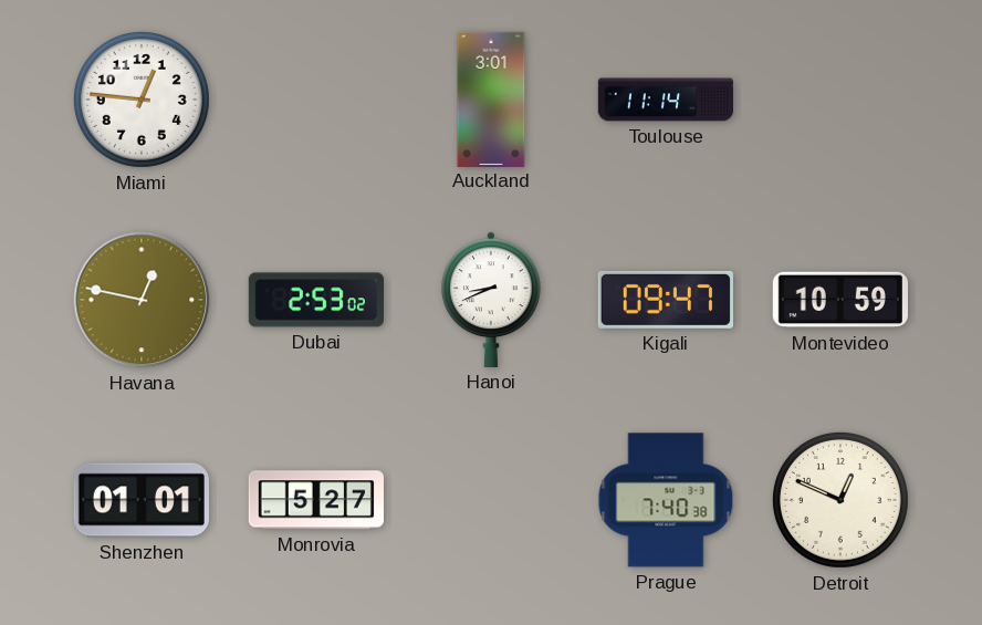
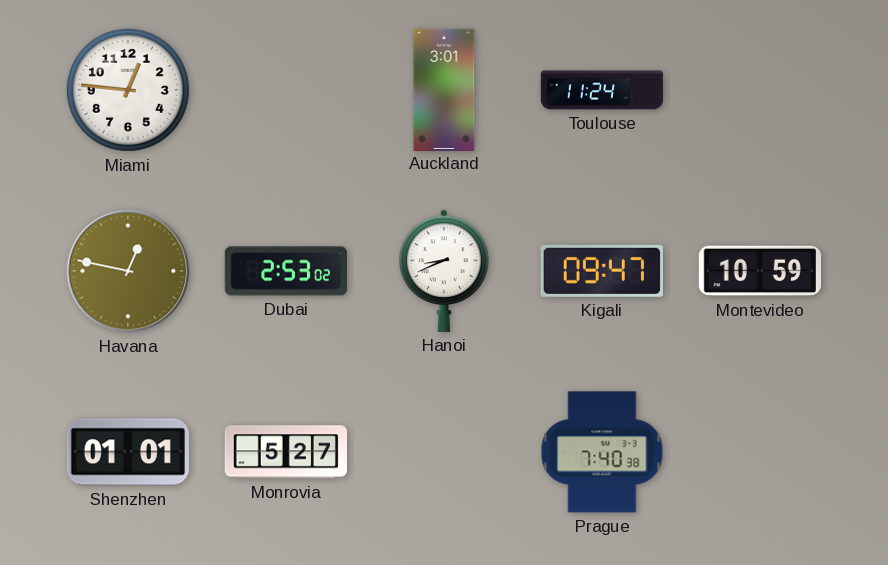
Toulouse: 11:14 -> 11:24
Detroit: 12:49 -> none
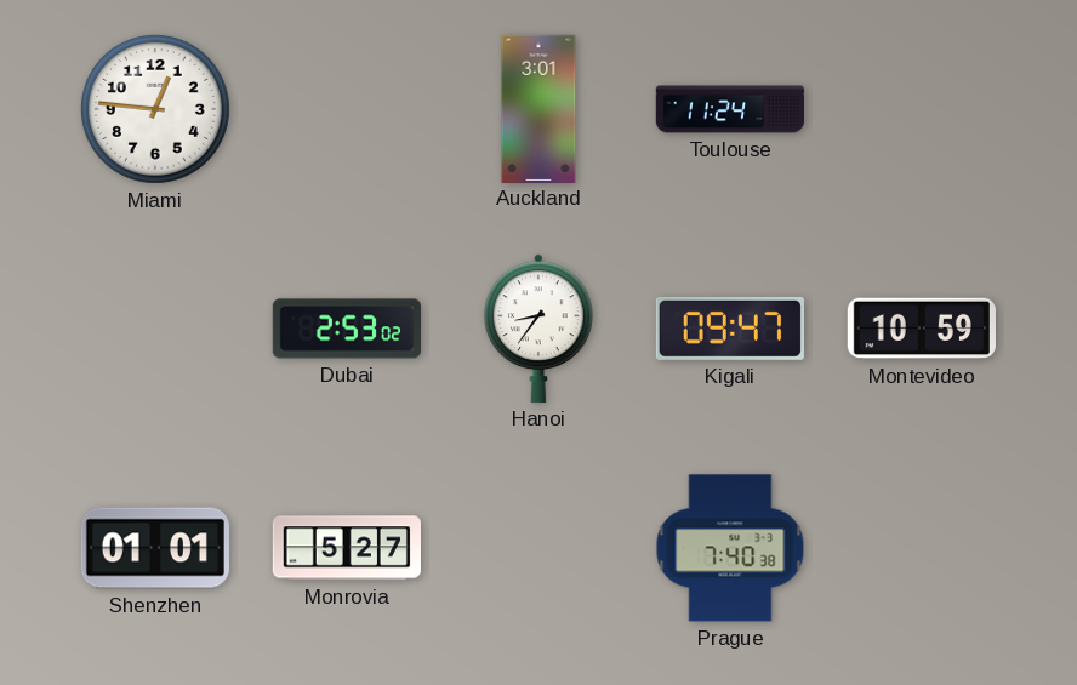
Havana: 12:47 -> none
Hanoi: 8:41 -> 8:36
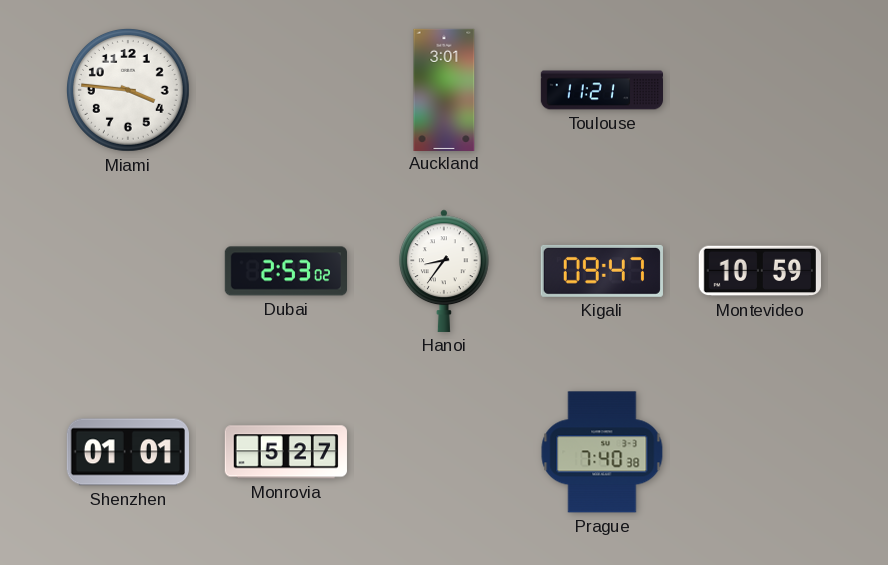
Miami: 12:46 -> 3:46
Toulouse: 11:24 -> 11:21
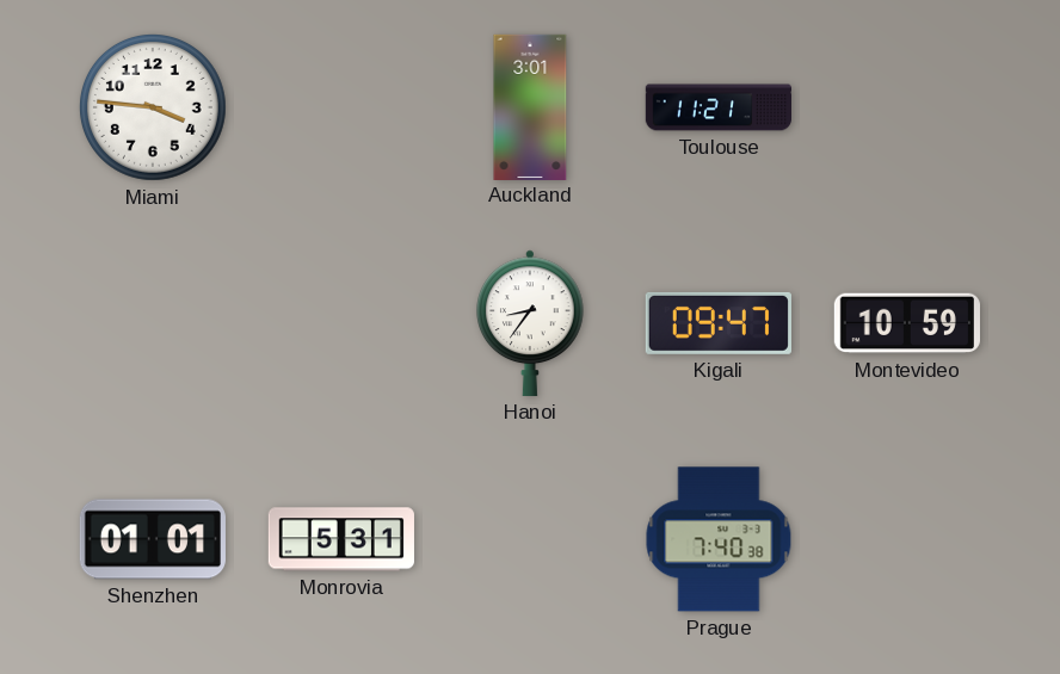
Dubai: 2:53 -> none
Monrovia: 5:27 -> 5:31
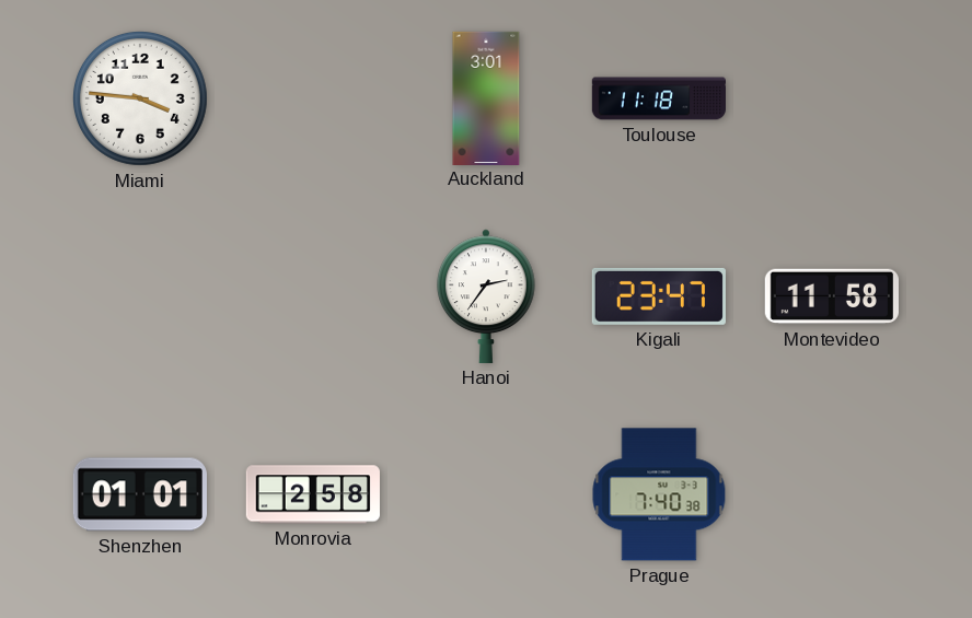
Toulouse: 11:21 -> 11:18
Hanoi: 8:36 -> 2:36
Kigali: 09:47 -> 23:47
Montevideo: 10:59 -> 11:58
Monrovia: 5:31 -> 2:58
